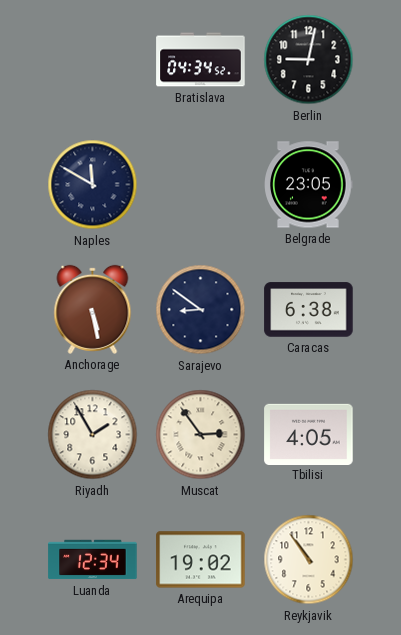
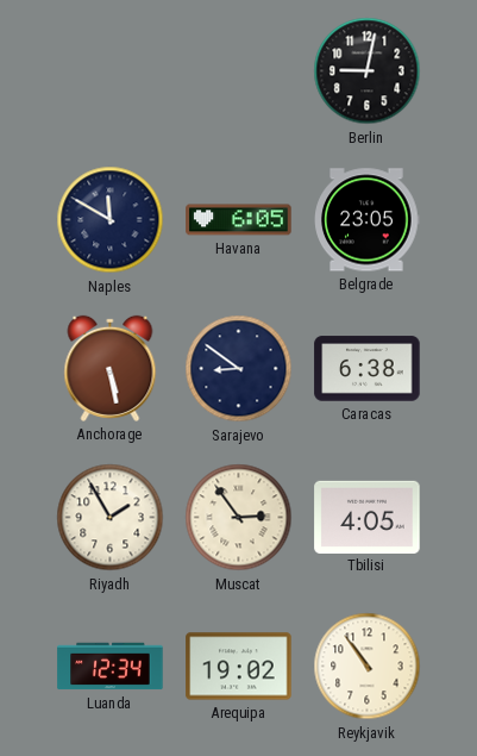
Bratislava: 04:34 -> none
Havana: none -> 6:05
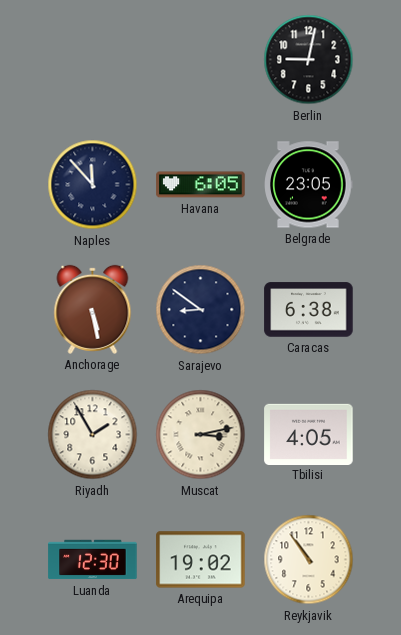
Naples: 11:50 -> 11:53
Muscat: 2:54 -> 3:13
Luanda: 12:34 -> 12:30
